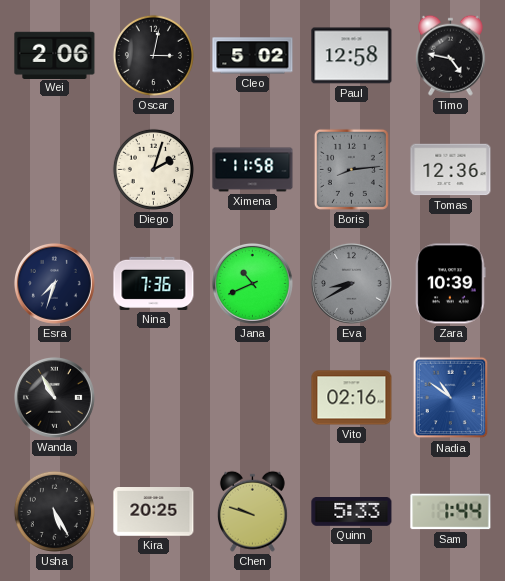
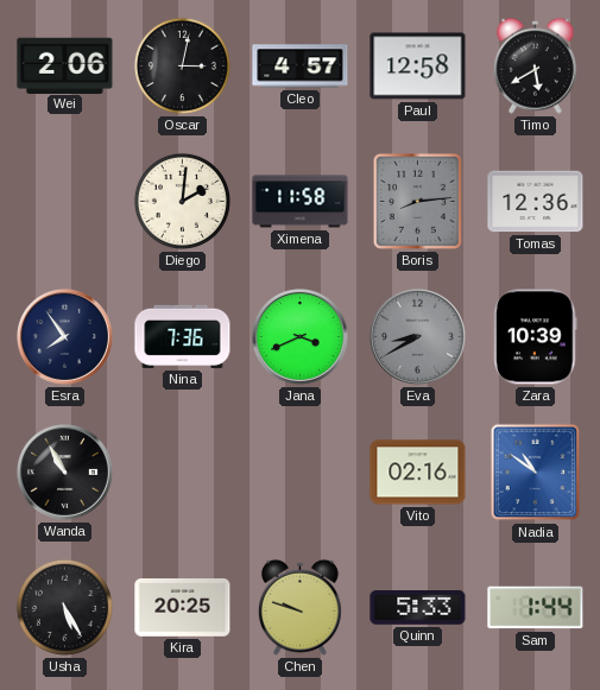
Cleo: 5:02 -> 4:57
Timo: 4:47 -> 5:40
Diego: 2:03 -> 2:01
Esra: 7:33 -> 7:54
Jana: 10:41 -> 3:41
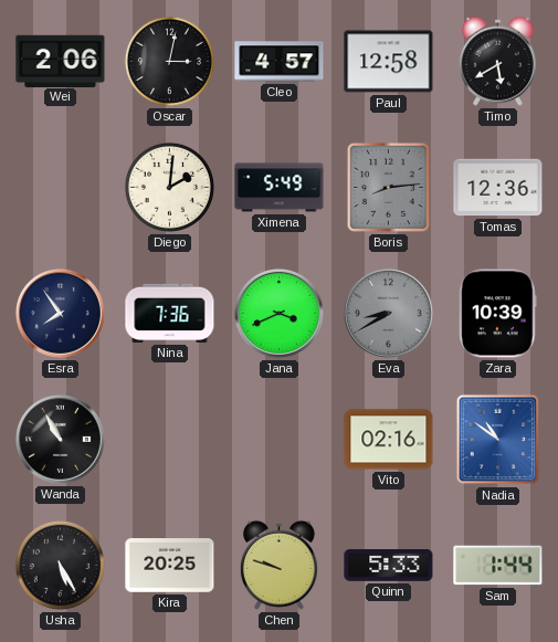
Ximena: 11:58 -> 5:49
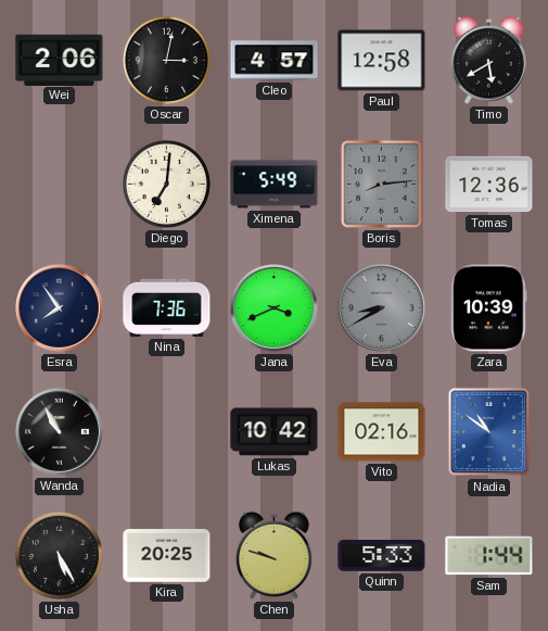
Diego: 2:01 -> 7:01
Lukas: none -> 10:42
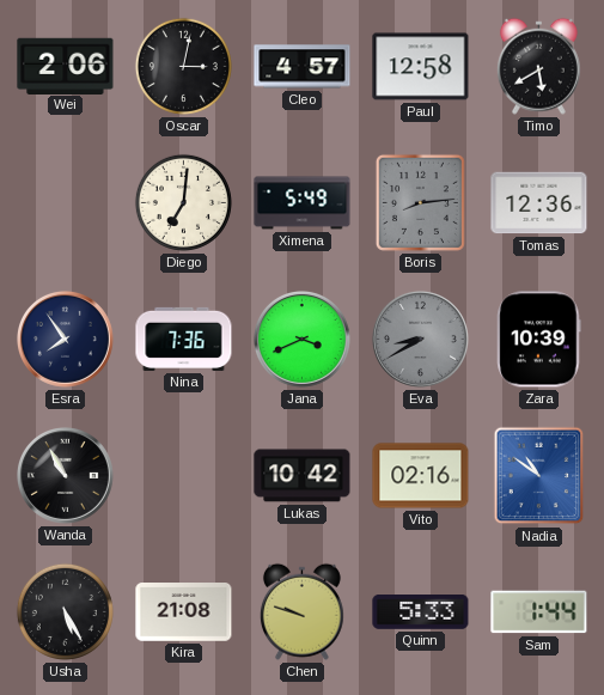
Kira: 20:25 -> 21:08
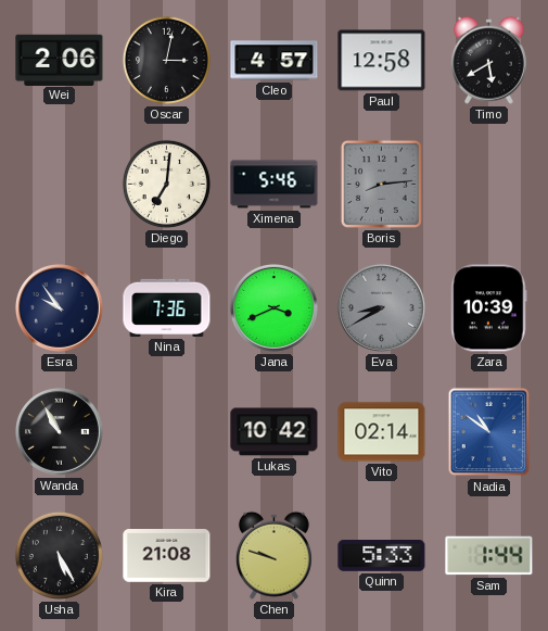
Ximena: 5:49 -> 5:46
Tomas: 12:36 -> none
Esra: 7:54 -> 9:54
Vito: 02:16 -> 02:14
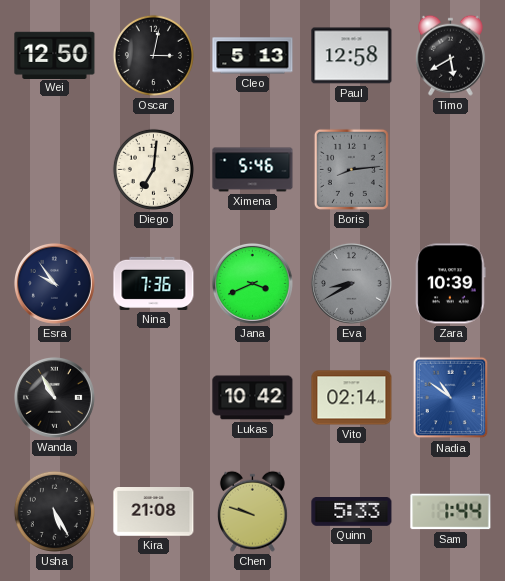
Wei: 2:06 -> 12:50
Cleo: 4:57 -> 5:13
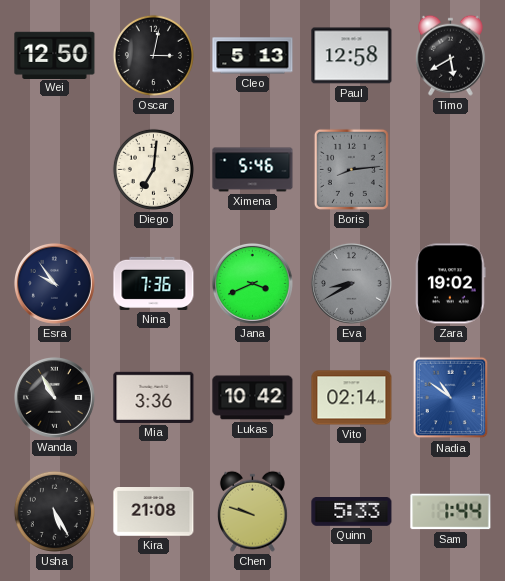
Zara: 10:39 -> 19:02
Mia: none -> 3:36
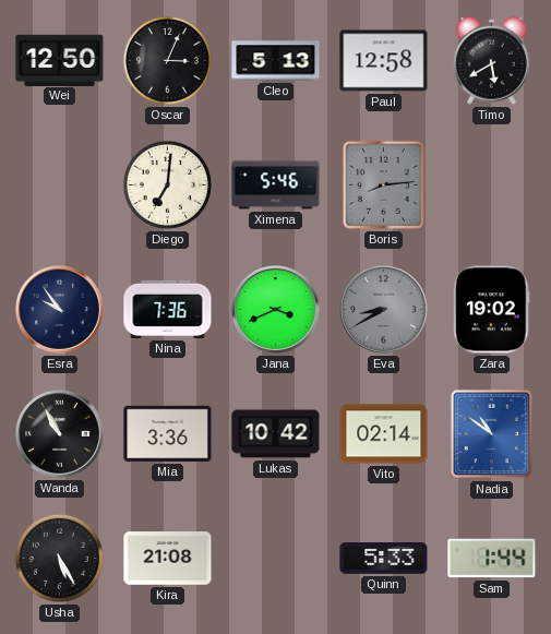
Oscar: 3:02 -> 3:04
Chen: 9:48 -> none
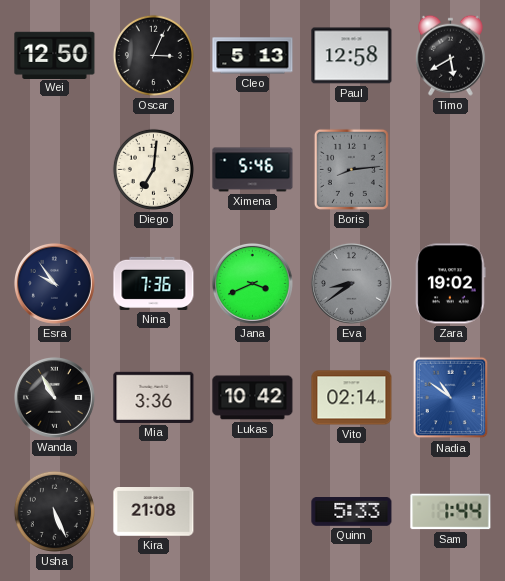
Eva: 8:40 -> 8:39
Usha: 5:25 -> 5:26
